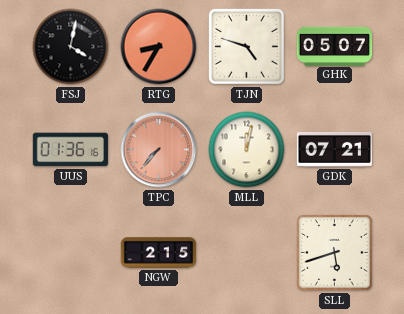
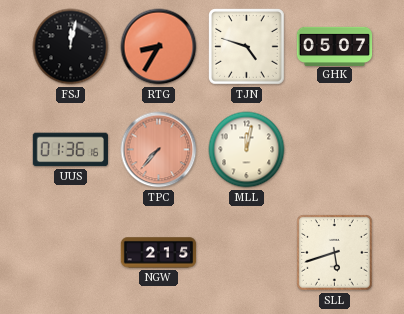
FSJ: 4:02 -> 12:02
GDK: 07:21 -> none
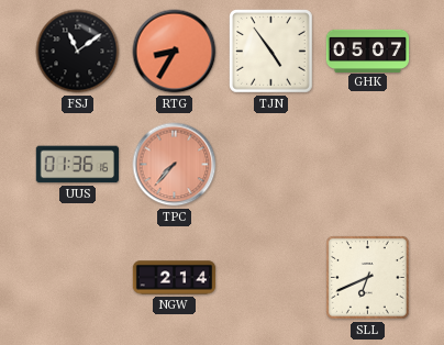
FSJ: 12:02 -> 11:09
TJN: 4:48 -> 4:54
MLL: 12:02 -> none
NGW: 2:15 -> 2:14
SLL: 5:42 -> 6:41
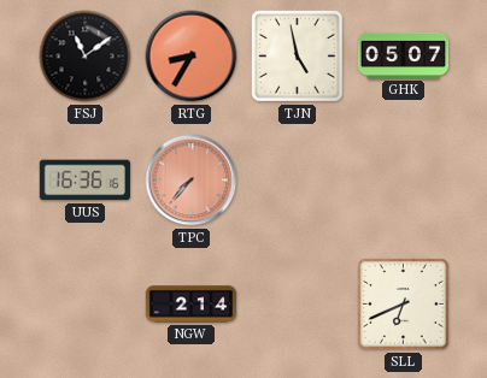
TJN: 4:54 -> 4:58
UUS: 01:36 -> 16:36
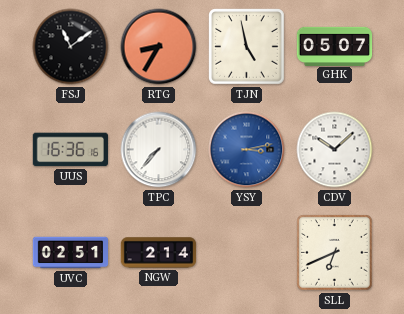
TPC dial: salmon -> white
YSY: none -> 3:13
CDV: none -> 10:08
UVC: none -> 02:51
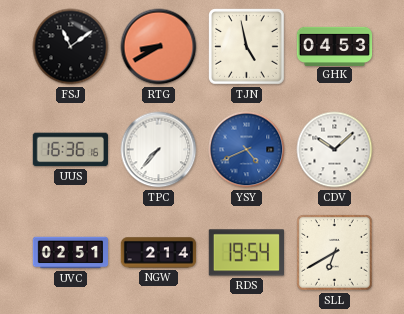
RTG: 8:35 -> 8:40
GHK: 05:07 -> 04:53
YSY: 3:13 -> 4:41
RDS: none -> 19:54
SLL: 6:41 -> 6:40
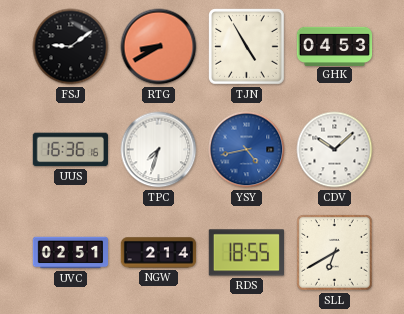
FSJ: 11:09 -> 9:09
TJN: 4:58 -> 4:55
TPC: 7:37 -> 7:33
YSY: 4:41 -> 4:43
RDS: 19:54 -> 18:55
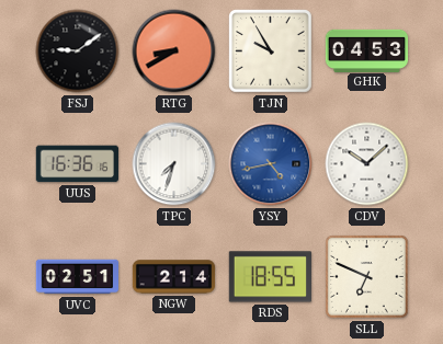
TJN: 4:55 -> 9:55
SLL: 6:40 -> 6:49
